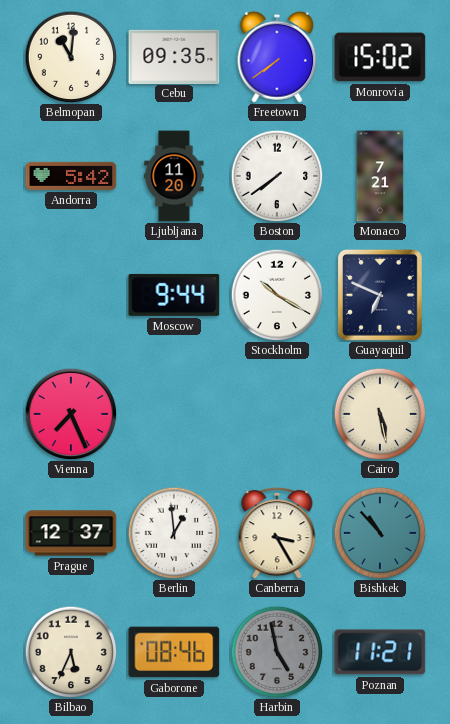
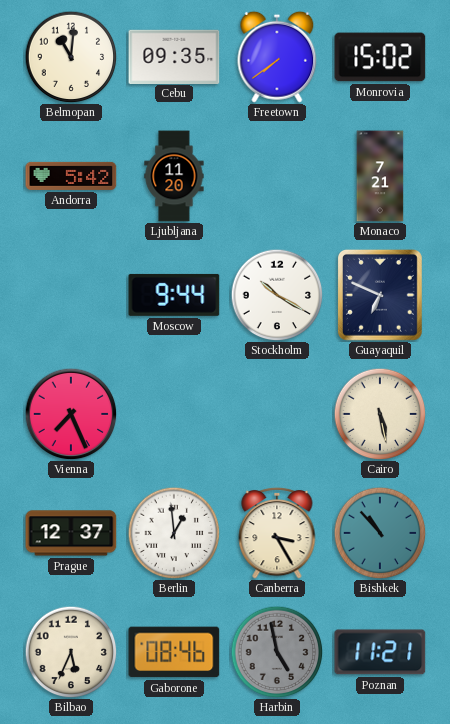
Boston: 7:39 -> none
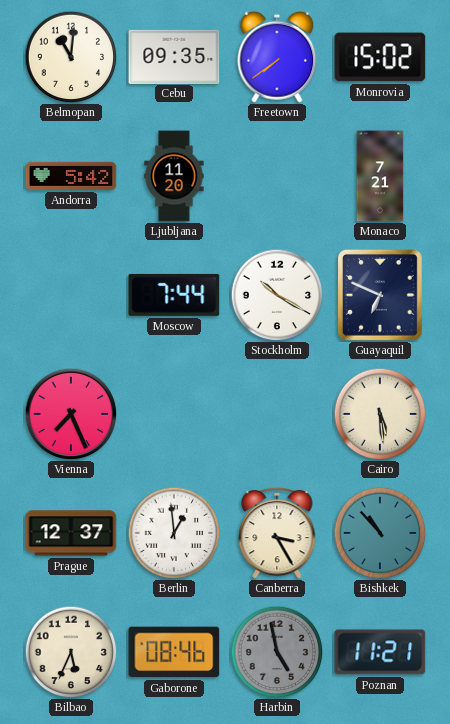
Moscow: 9:44 -> 7:44
Cairo: 5:28 -> 5:29
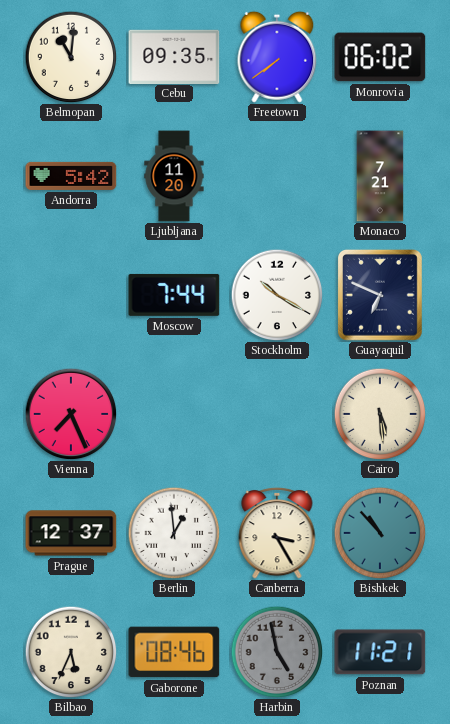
Monrovia: 15:02 -> 06:02
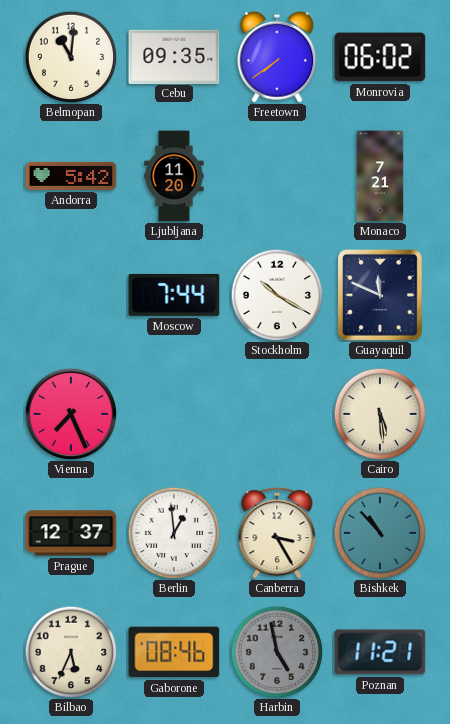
Guayaquil: 6:49 -> 11:49
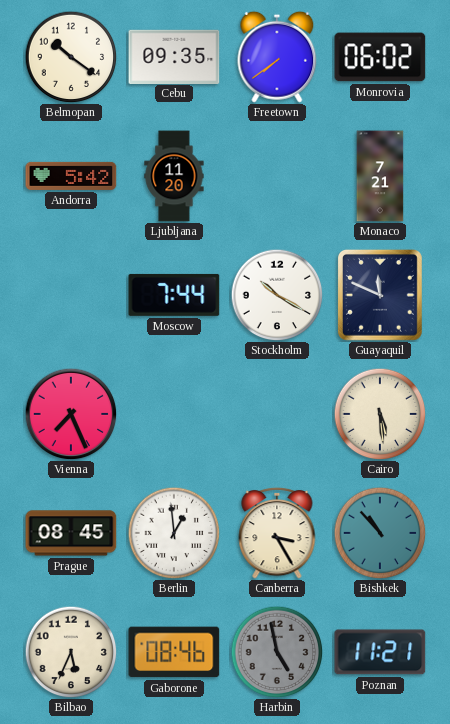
Belmopan: 11:01 -> 10:21
Prague: 12:37 -> 08:45
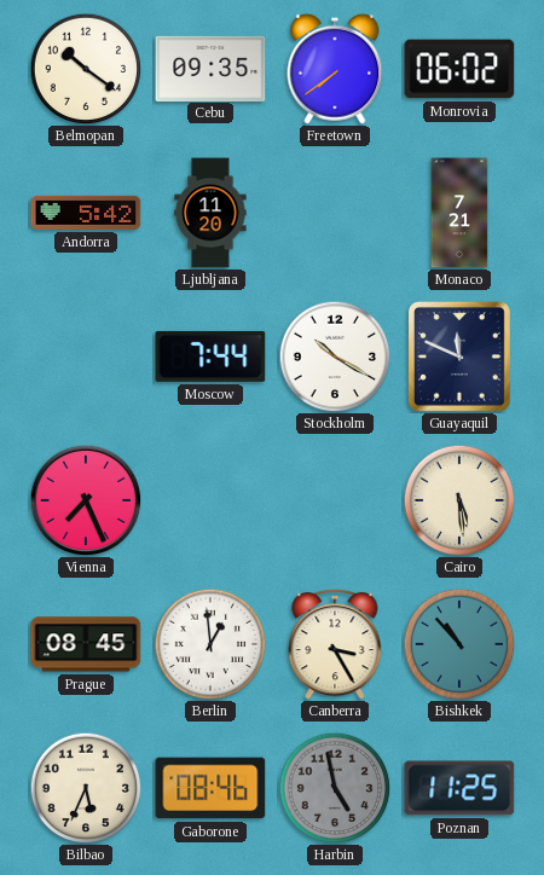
Poznan: 11:21 -> 11:25
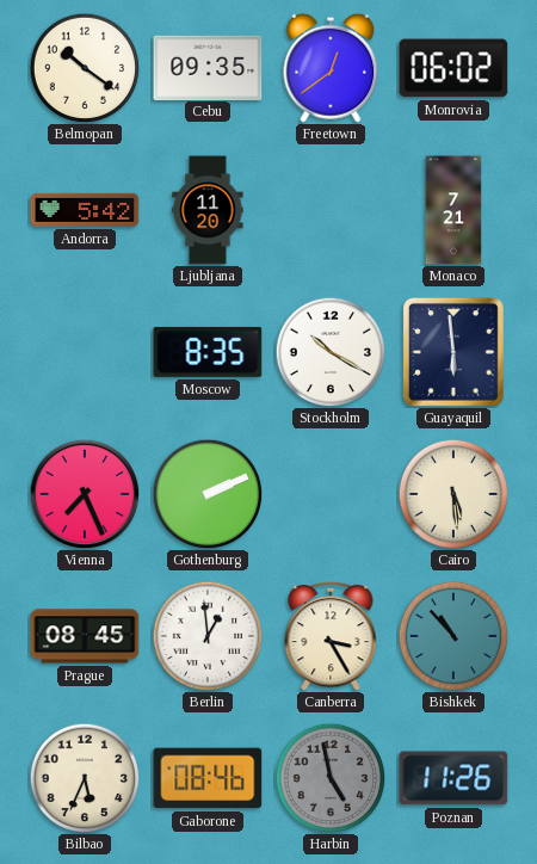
Freetown: 7:39 -> 12:39
Moscow: 7:44 -> 8:35
Guayaquil: 11:49 -> 5:59
Gothenburg: none -> 2:11
Poznan: 11:25 -> 11:26
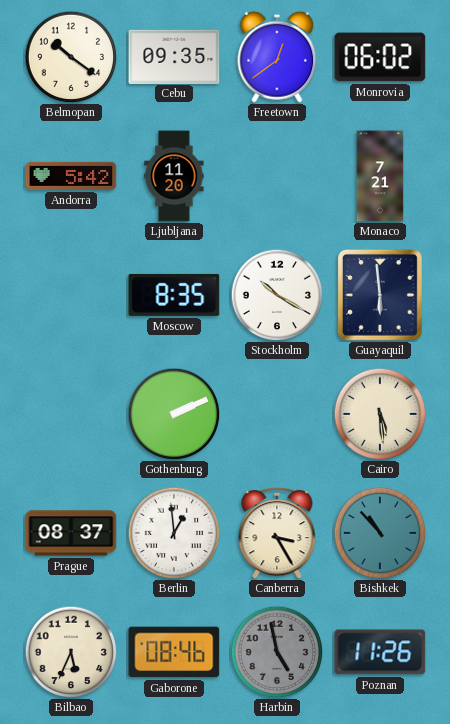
Vienna: 7:26 -> none
Prague: 08:45 -> 08:37
